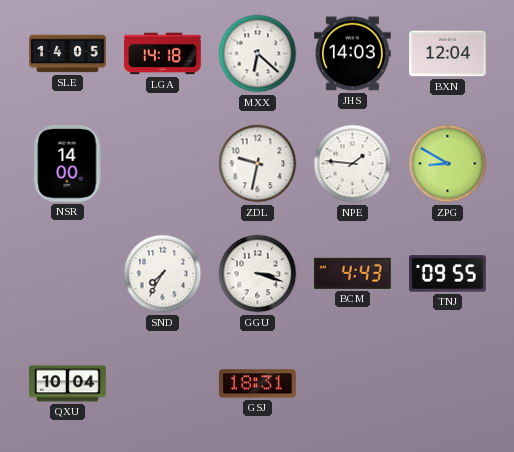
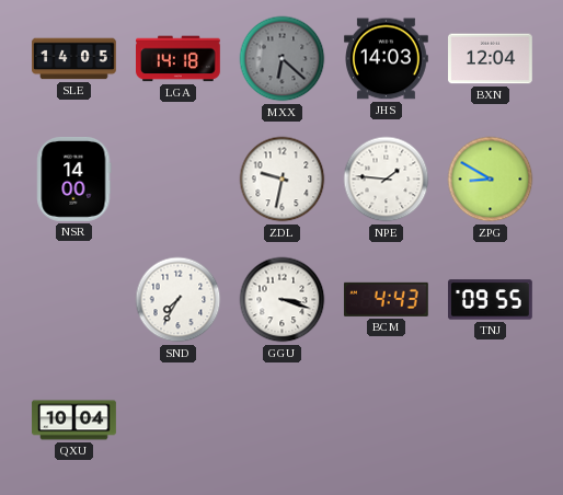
MXX dial: white -> grey
GSJ: 18:31 -> none
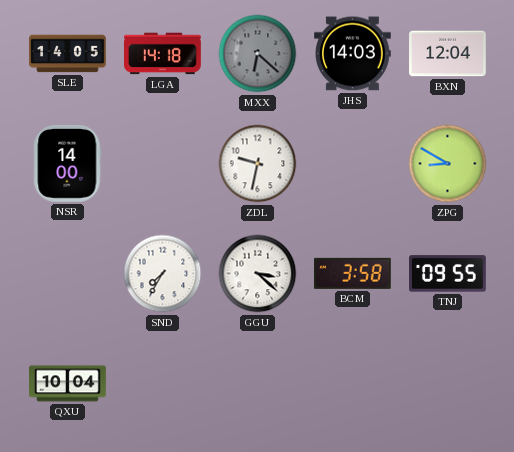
NPE: 1:46 -> none
GGU: 3:18 -> 3:22
BCM: 4:43 -> 3:58
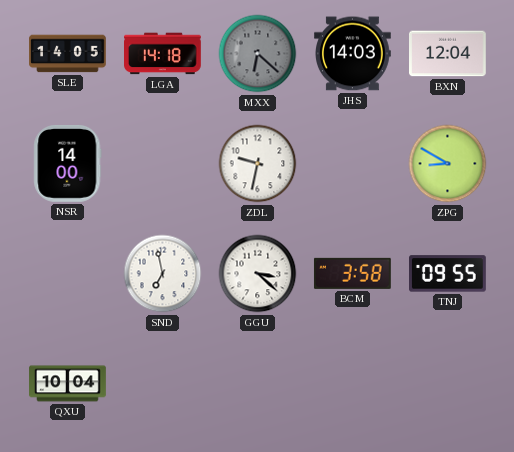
SND: 7:35 -> 6:58
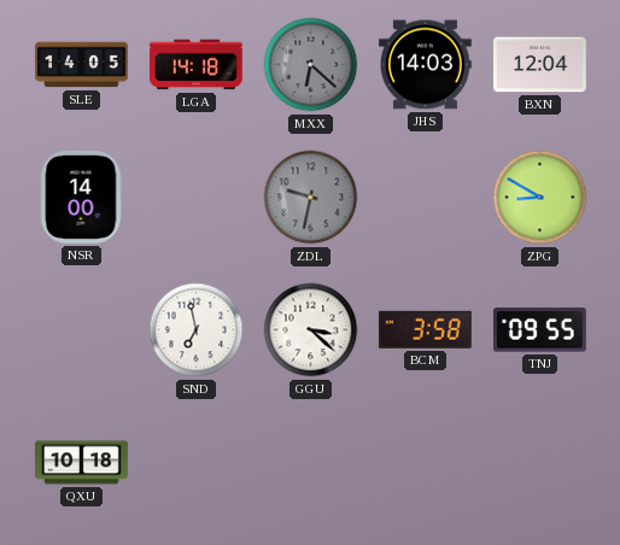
ZDL dial: white -> grey
QXU: 10:04 -> 10:18
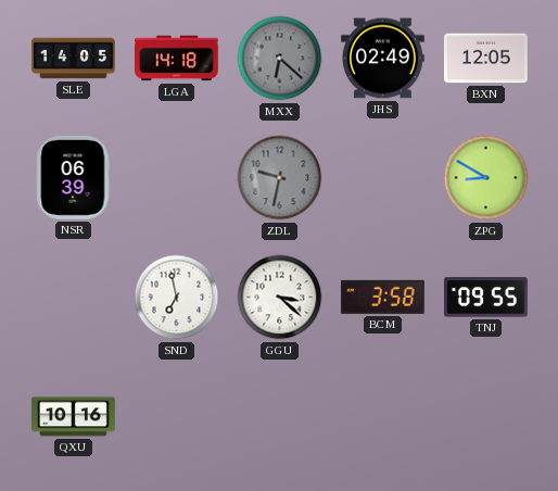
JHS: 14:03 -> 02:49
BXN: 12:04 -> 12:05
NSR: 14:00 -> 06:39
QXU: 10:18 -> 10:16
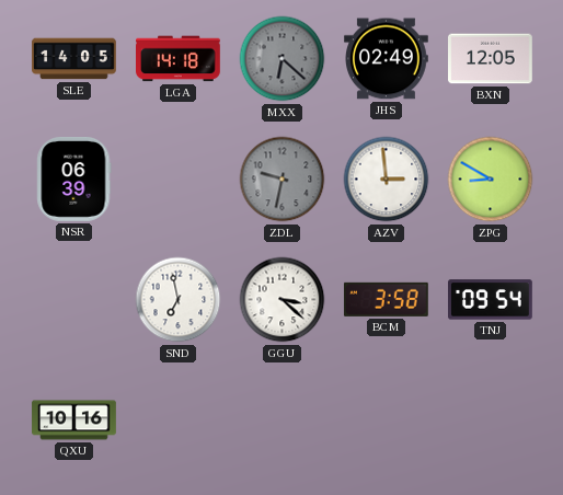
AZV: none -> 2:59
TNJ: 09:55 -> 09:54
